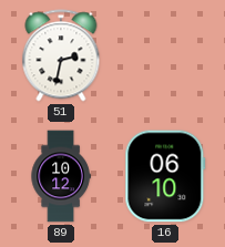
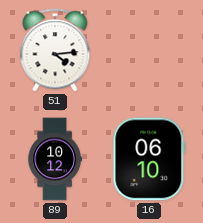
51: 2:32 -> 4:14
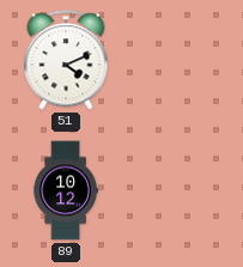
51: 4:14 -> 4:11
16: 06:10 -> none
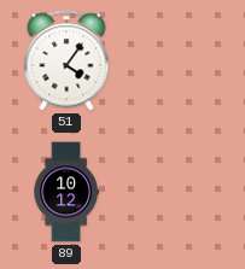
51: 4:11 -> 4:06
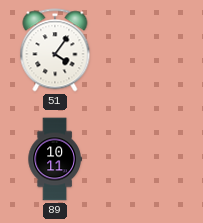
89: 10:12 -> 10:11
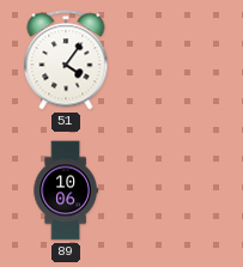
89: 10:11 -> 10:06
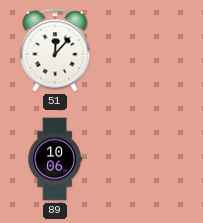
51: 4:06 -> 12:07
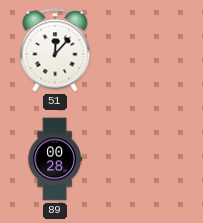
89: 10:06 -> 00:28
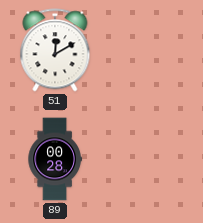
51: 12:07 -> 12:10
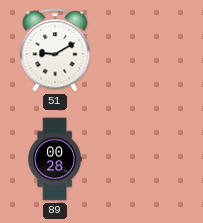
51: 12:10 -> 9:10
